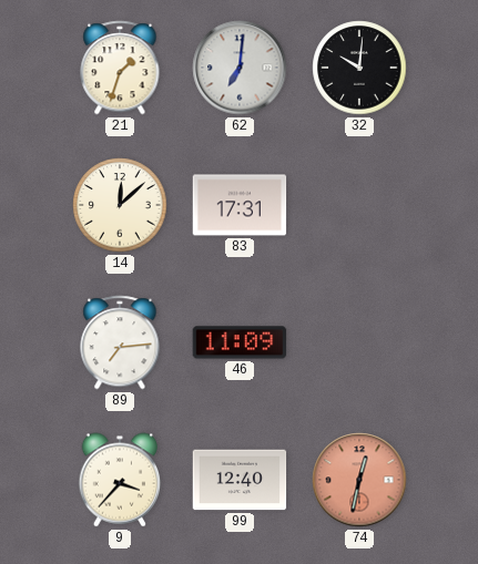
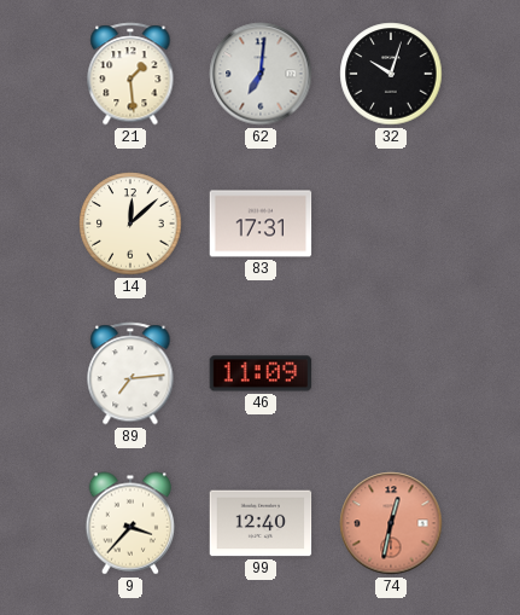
21: 1:33 -> 1:29
32: 10:01 -> 10:03
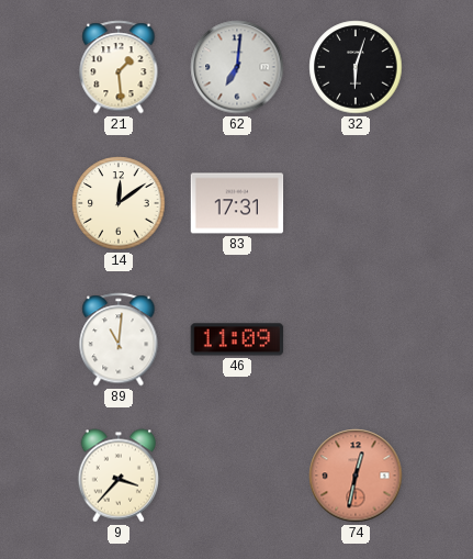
32: 10:03 -> 6:03
14: 12:08 -> 12:09
89: 7:14 -> 11:01
99: 12:40 -> none
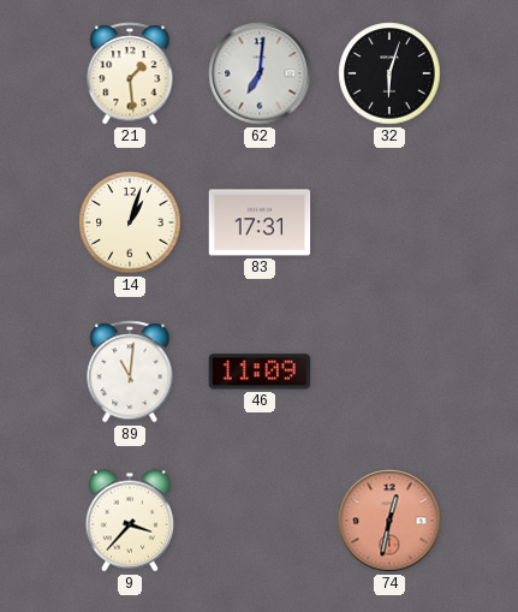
14: 12:09 -> 1:03
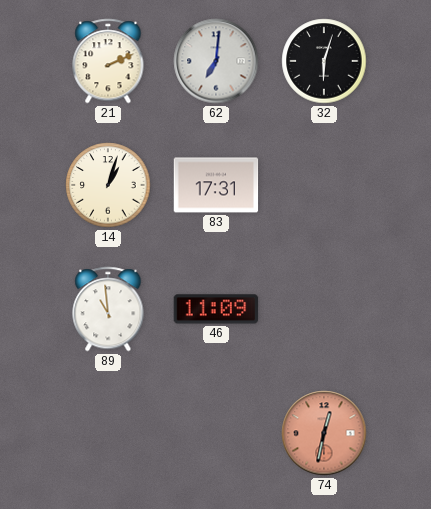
21: 1:29 -> 2:11
89: 11:01 -> 10:59
9: 3:37 -> none
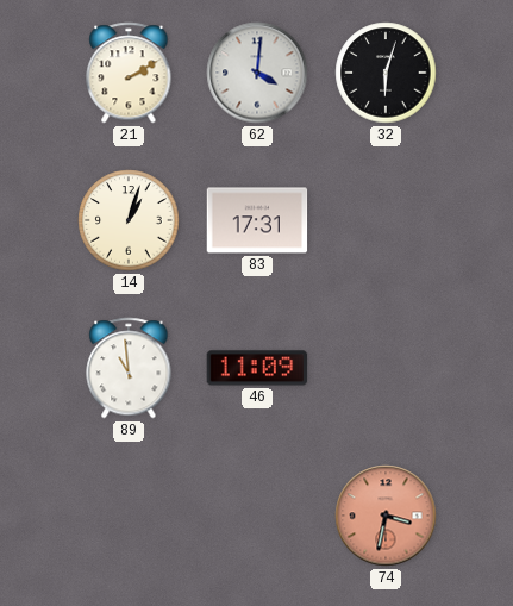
21: 2:11 -> 2:10
62: 7:01 -> 4:01
74: 12:32 -> 3:32
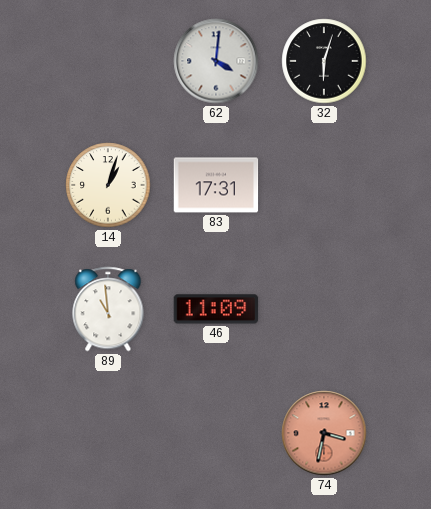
21: 2:10 -> none
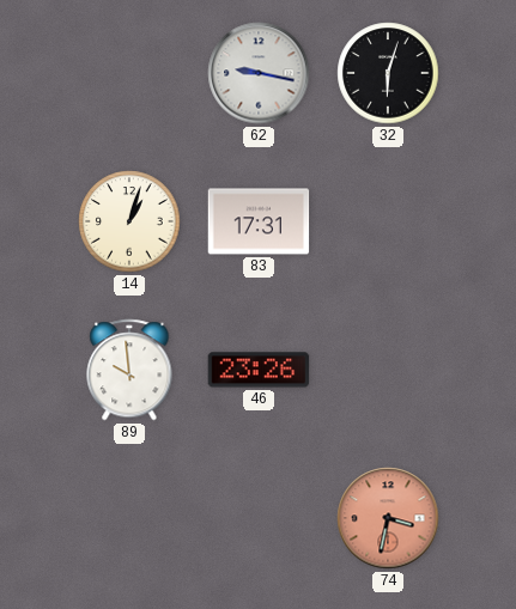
62: 4:01 -> 9:17
89: 10:59 -> 9:59
46: 11:09 -> 23:26
